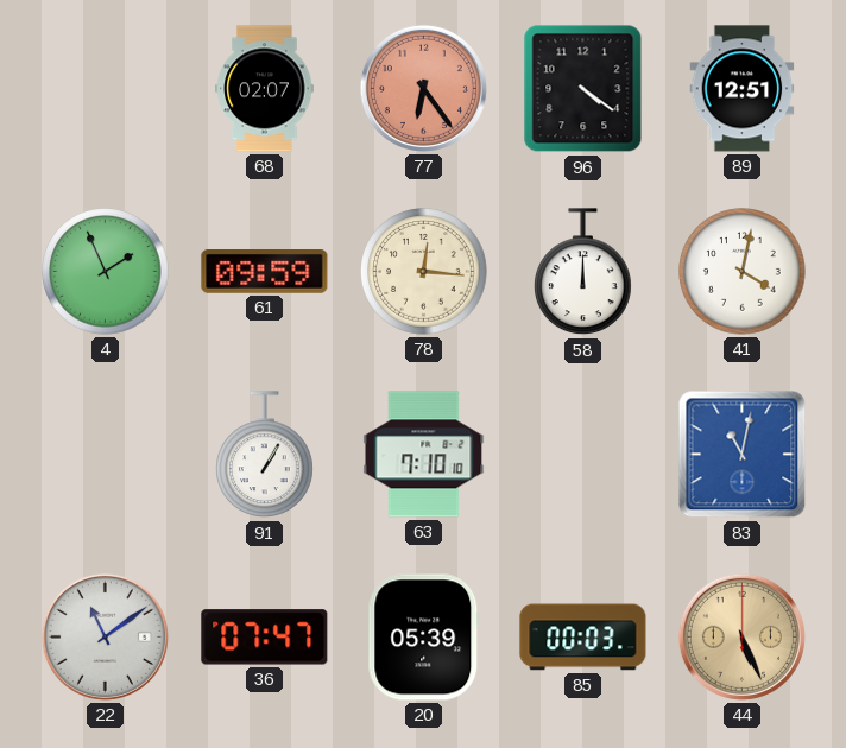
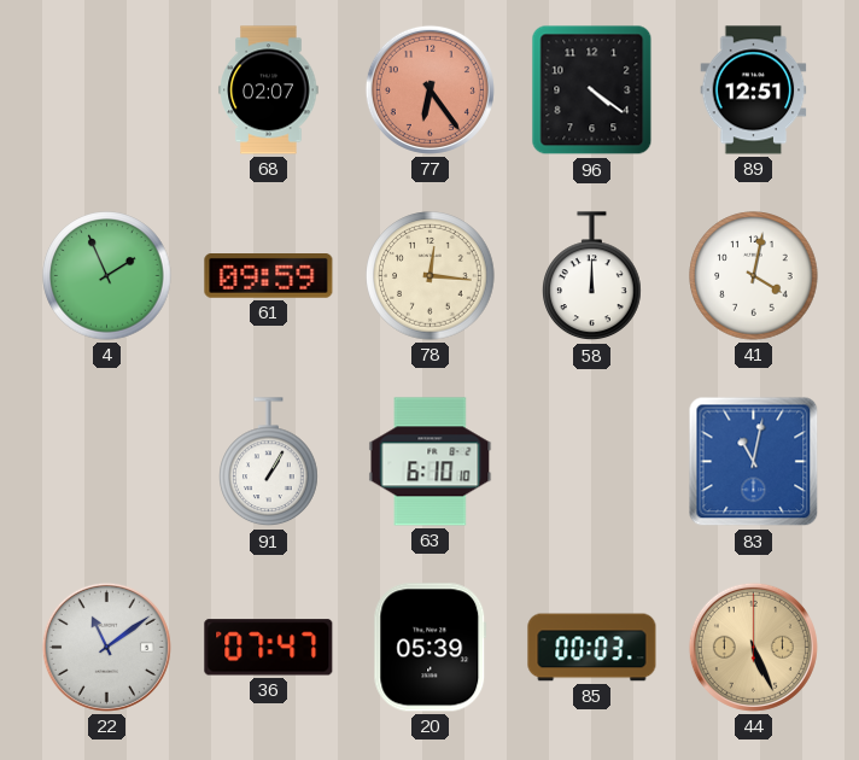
63: 7:10 -> 6:10
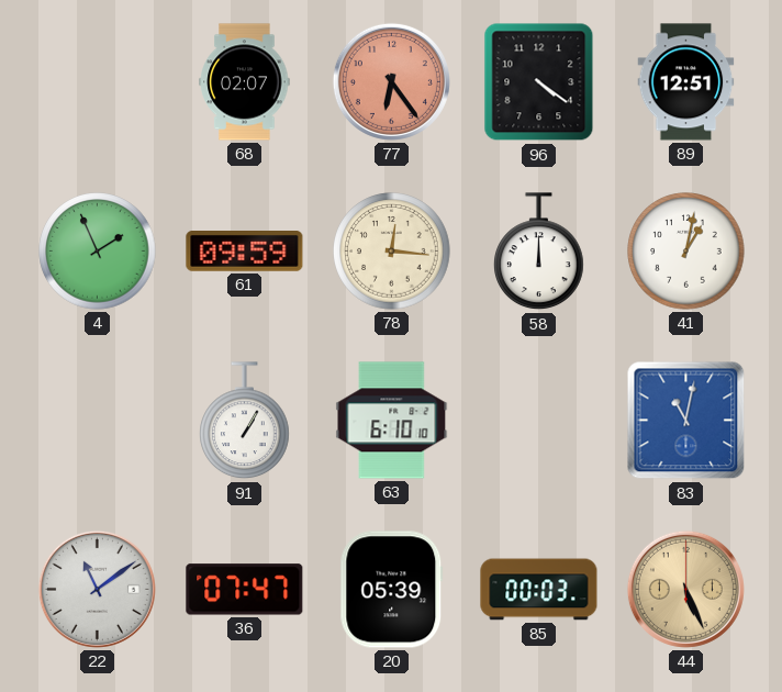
41: 4:02 -> 1:02
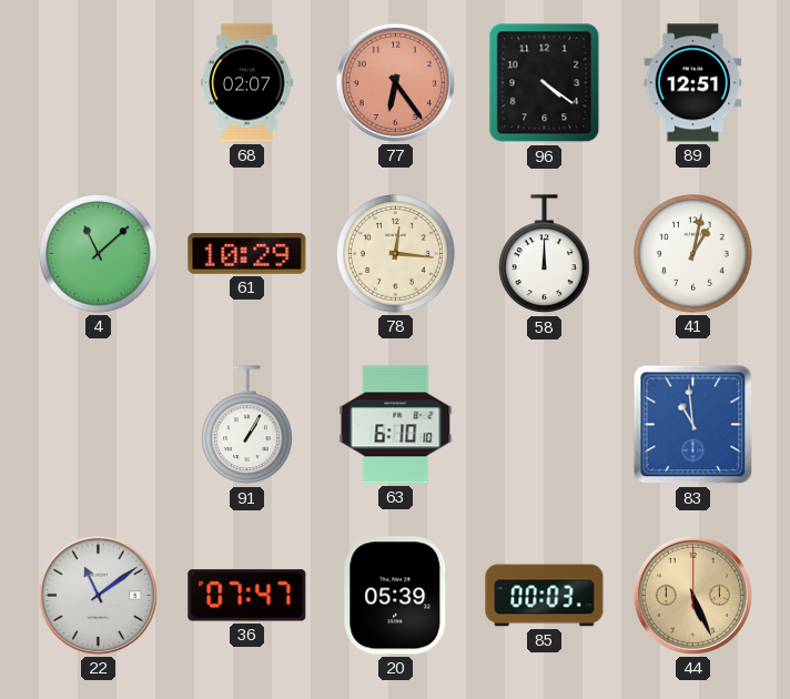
4: 1:56 -> 11:08
61: 09:59 -> 10:29
83: 11:02 -> 10:59
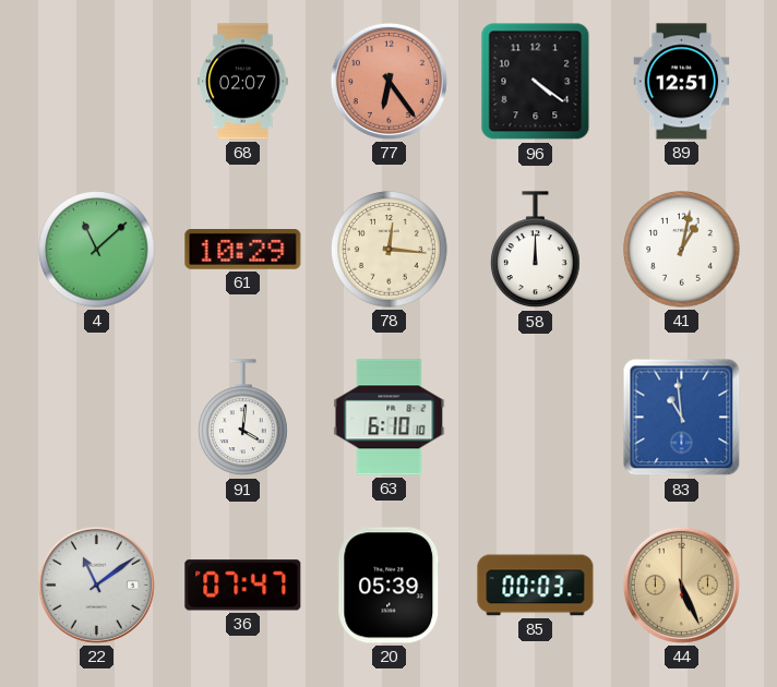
91: 1:05 -> 4:01
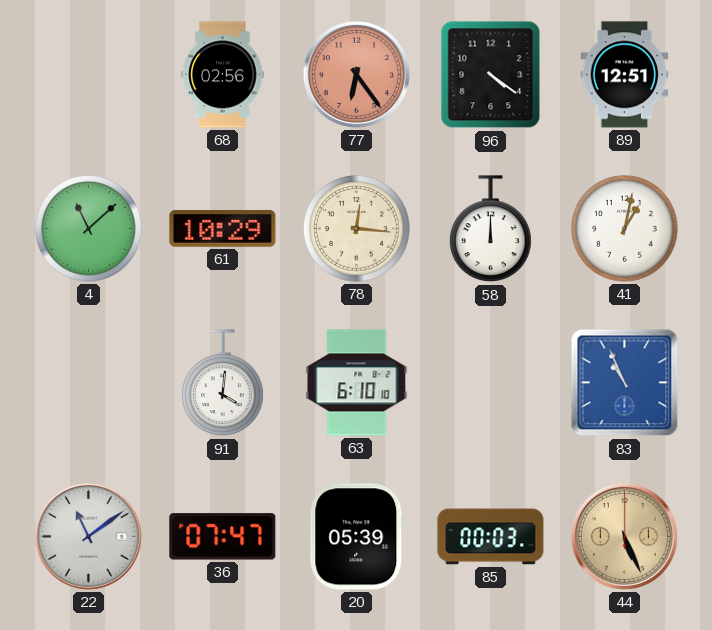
68: 02:07 -> 02:56
83: 10:59 -> 10:56
